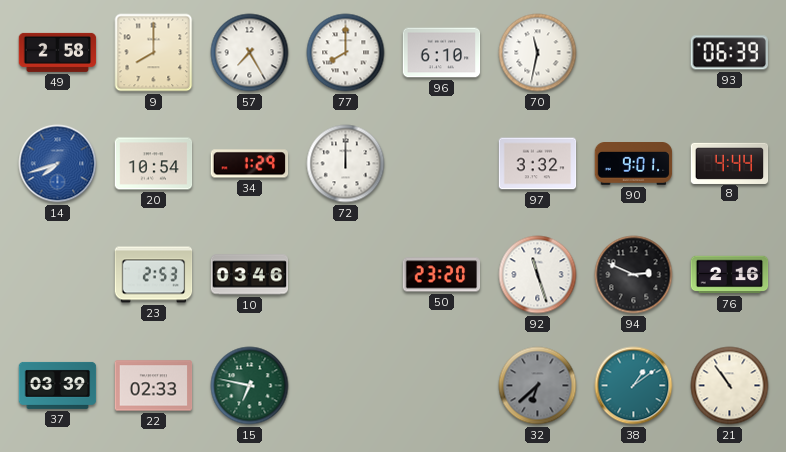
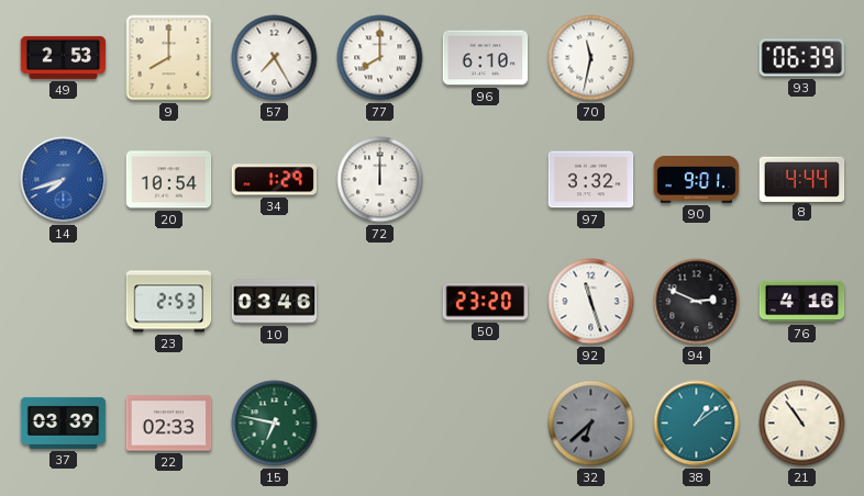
49: 2:58 -> 2:53
76: 2:16 -> 4:16
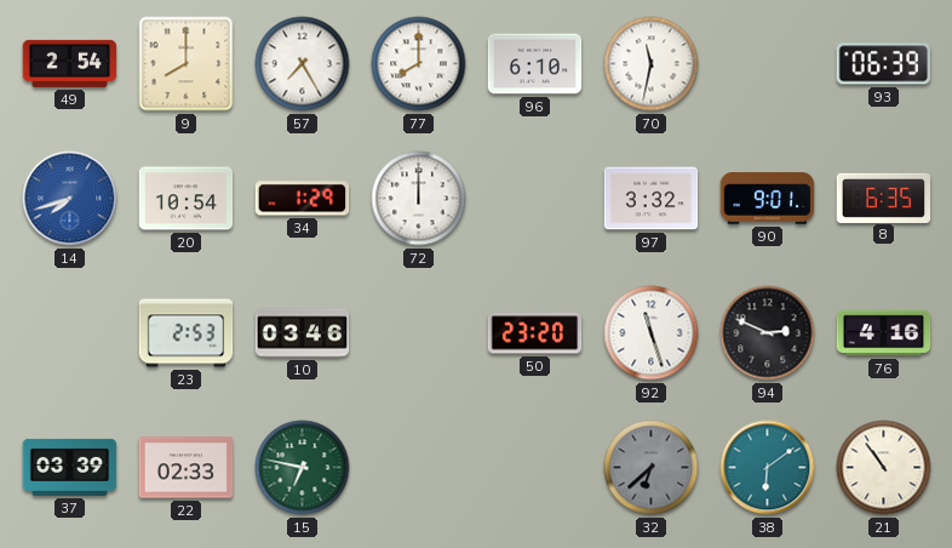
49: 2:53 -> 2:54
8: 4:44 -> 6:35
38: 1:09 -> 6:09
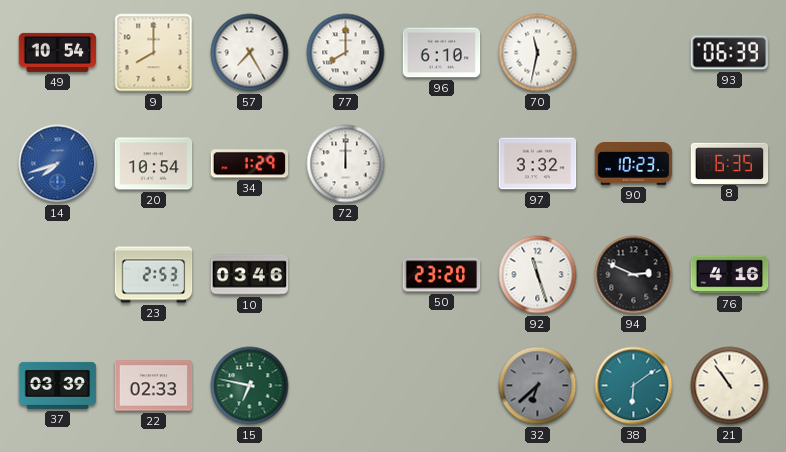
49: 2:54 -> 10:54
90: 9:01 -> 10:23
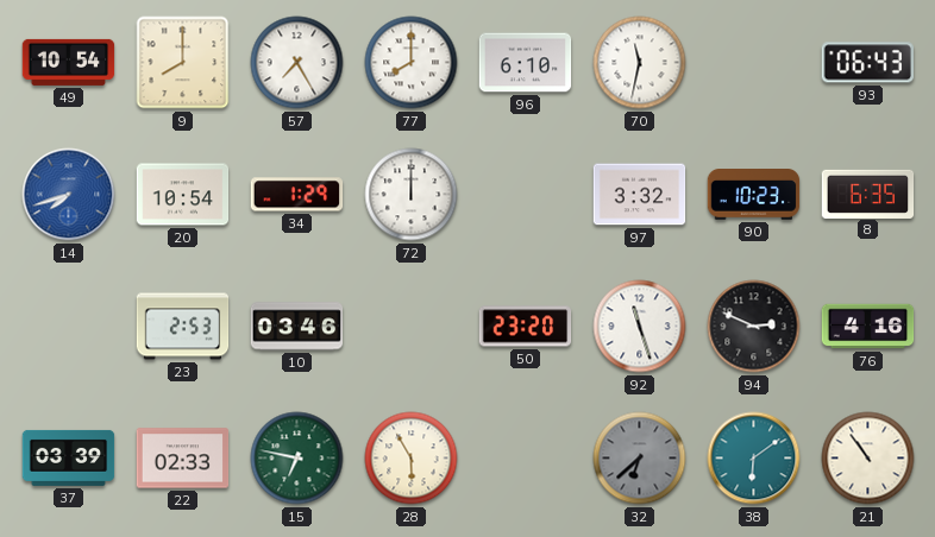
93: 06:39 -> 06:43
28: none -> 5:55
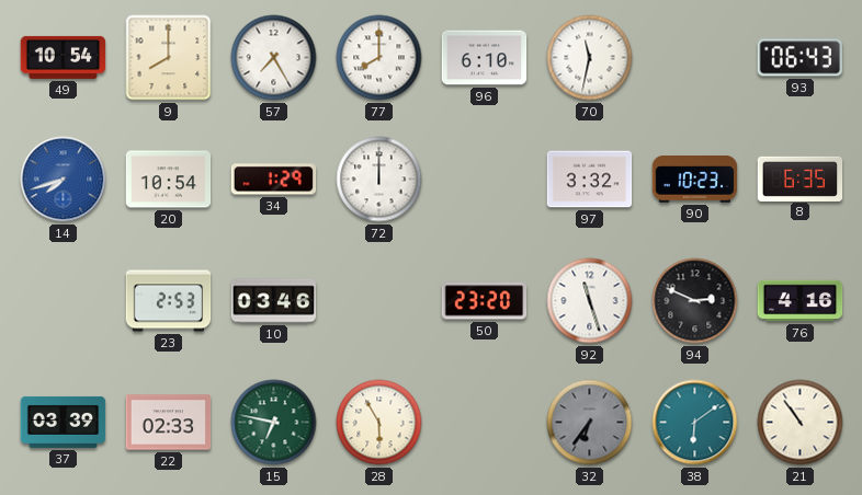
32: 6:38 -> 6:36
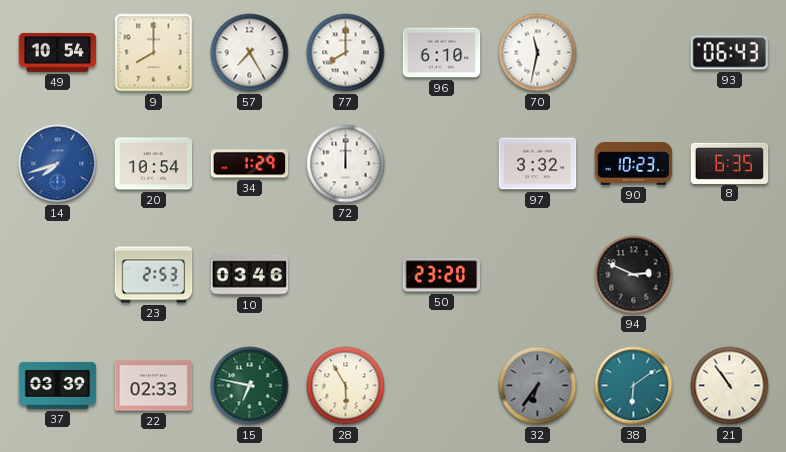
92: 11:27 -> none
76: 4:16 -> none
